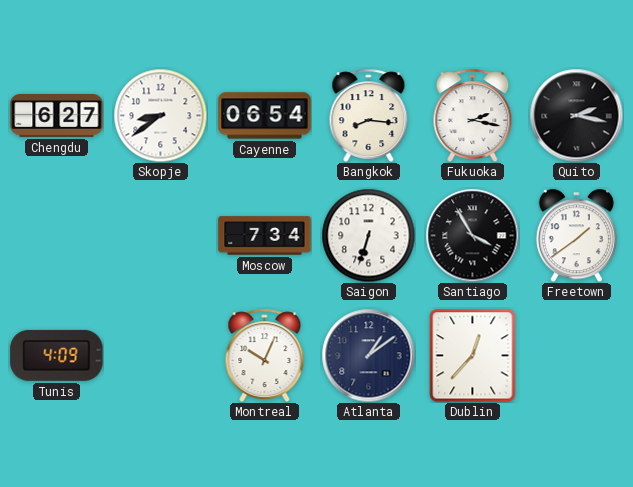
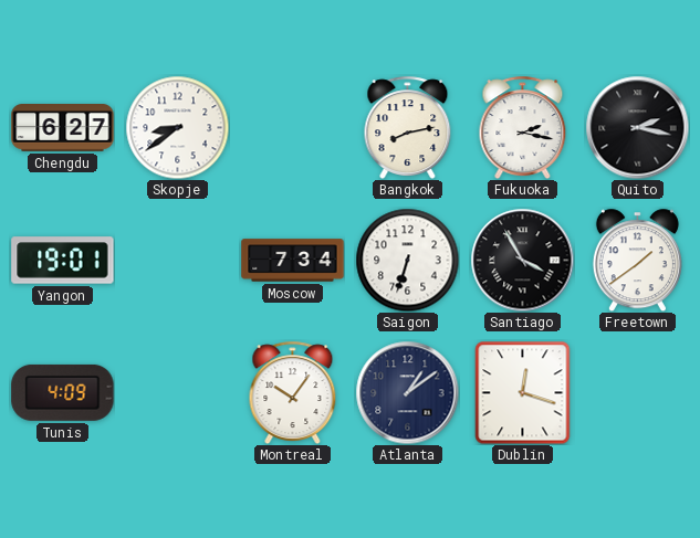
Cayenne: 06:54 -> none
Bangkok: 8:16 -> 8:13
Yangon: none -> 19:01
Montreal: 10:04 -> 10:06
Dublin: 12:37 -> 12:18
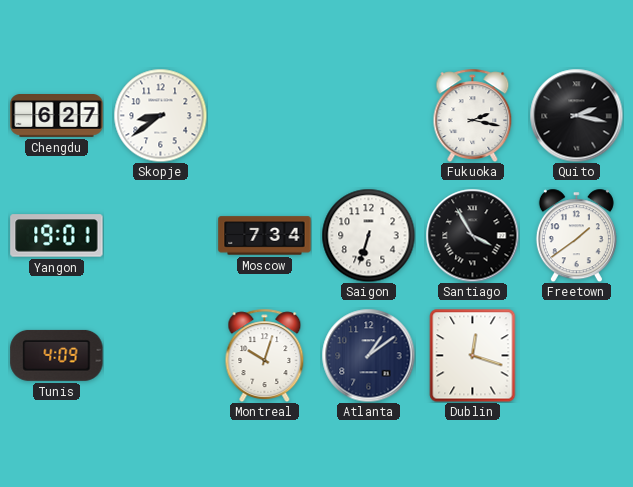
Bangkok: 8:13 -> none
Montreal: 10:06 -> 10:03
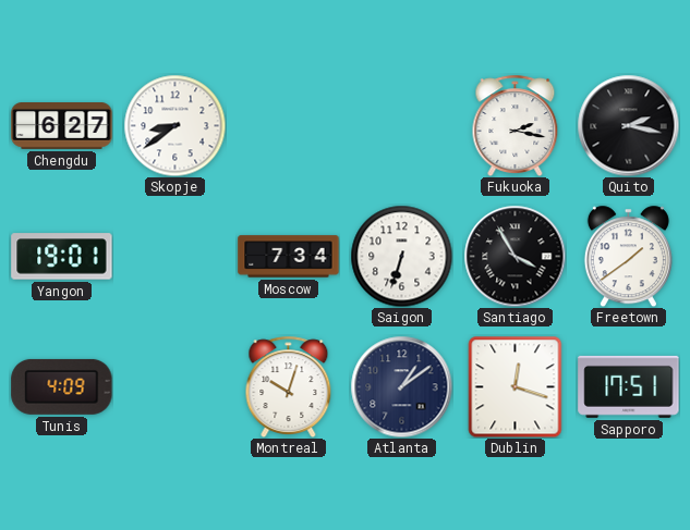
Sapporo: none -> 17:51
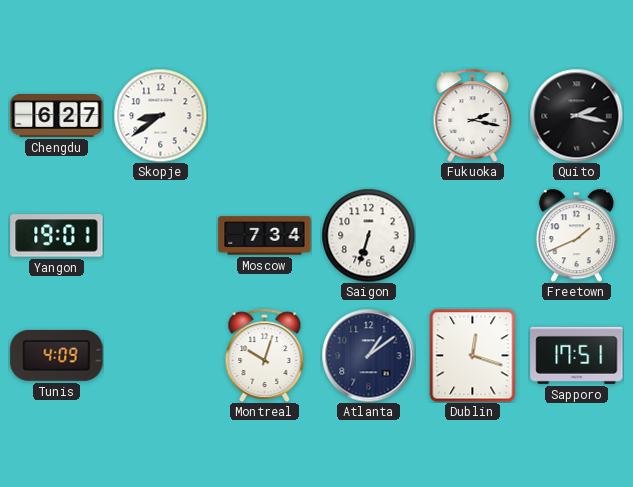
Santiago: 3:55 -> none
Freetown: 1:39 -> 1:41
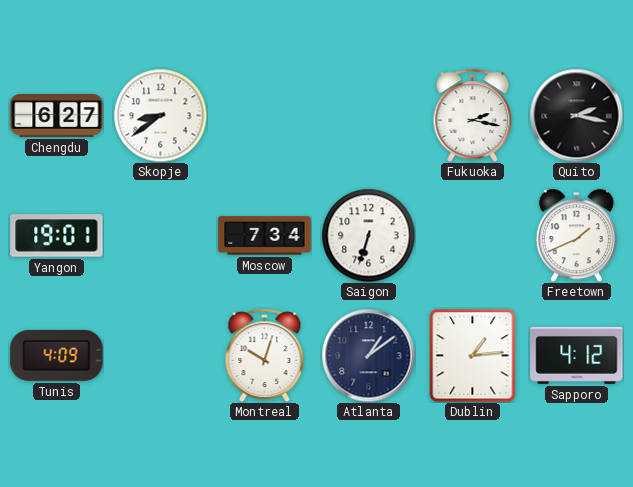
Dublin: 12:18 -> 1:14
Sapporo: 17:51 -> 4:12
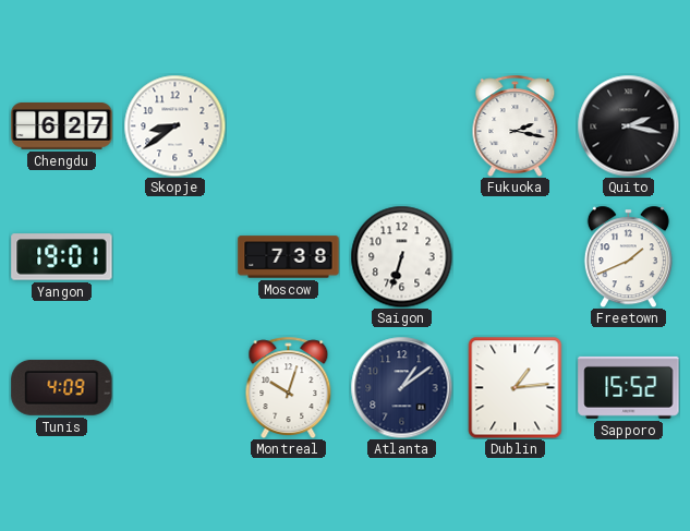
Moscow: 7:34 -> 7:38
Sapporo: 4:12 -> 15:52
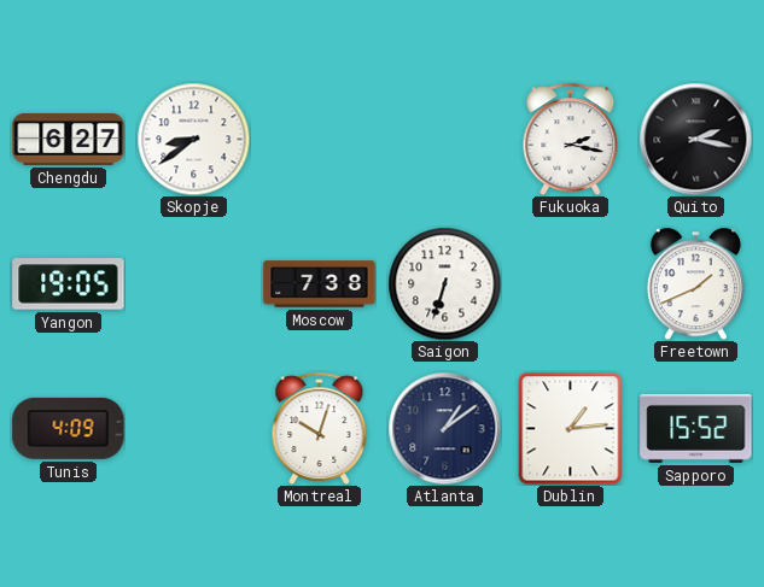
Yangon: 19:01 -> 19:05
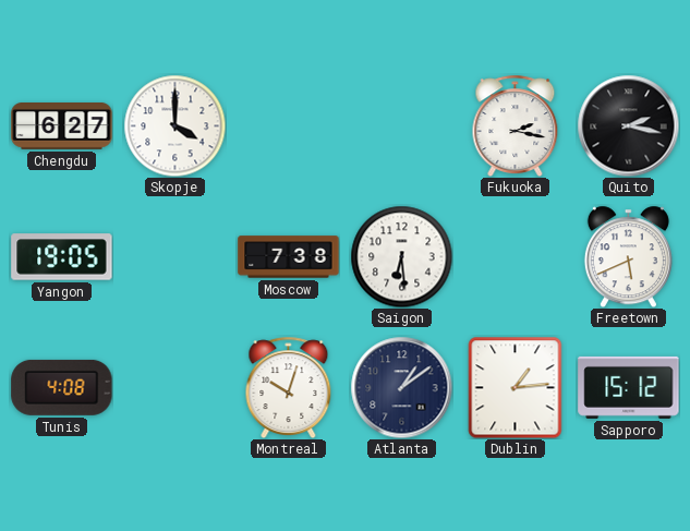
Skopje: 8:39 -> 4:00
Saigon: 6:33 -> 6:29
Freetown: 1:41 -> 5:41
Tunis: 4:09 -> 4:08
Sapporo: 15:52 -> 15:12
